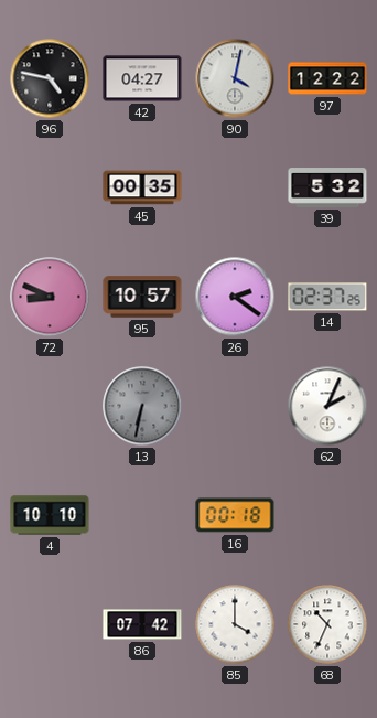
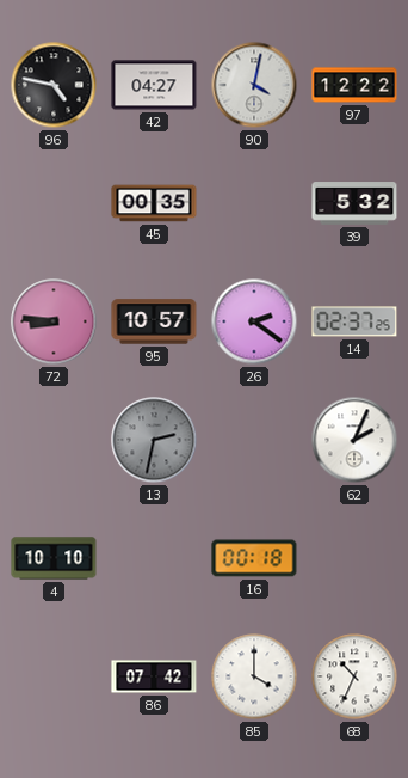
72: 8:49 -> 8:46
13: 6:32 -> 2:32
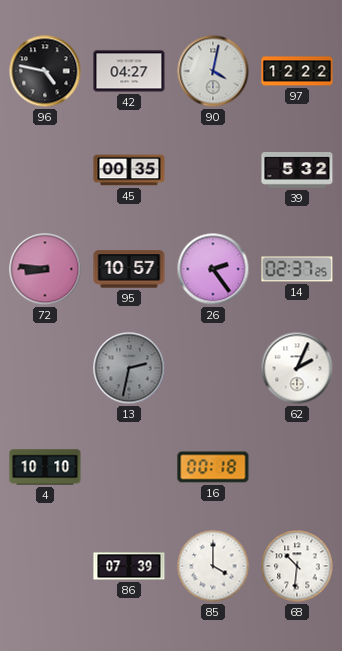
26: 2:21 -> 2:24
86: 07:42 -> 07:39
68: 10:34 -> 10:31
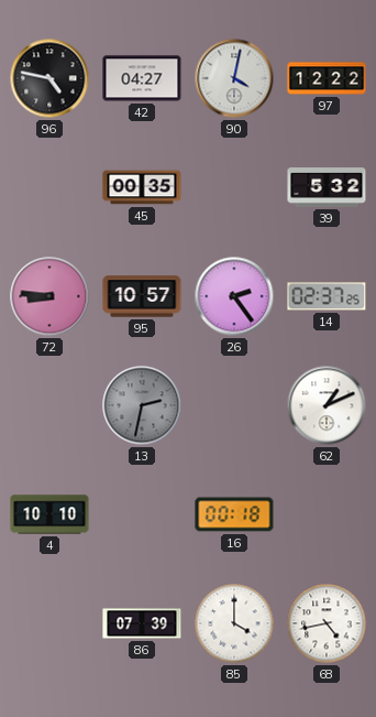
62: 2:04 -> 1:11
68: 10:31 -> 4:43
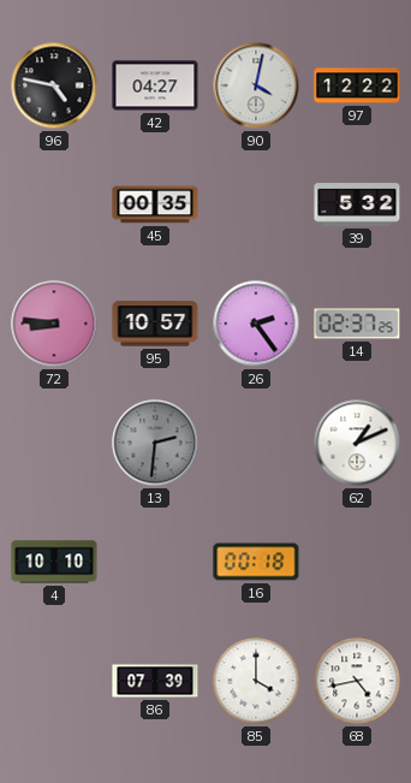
13: 2:32 -> 2:31
